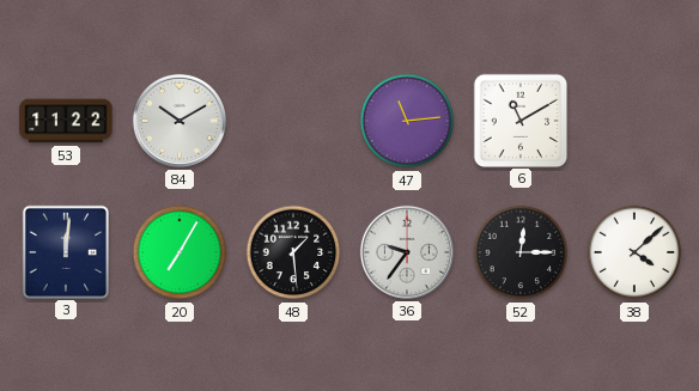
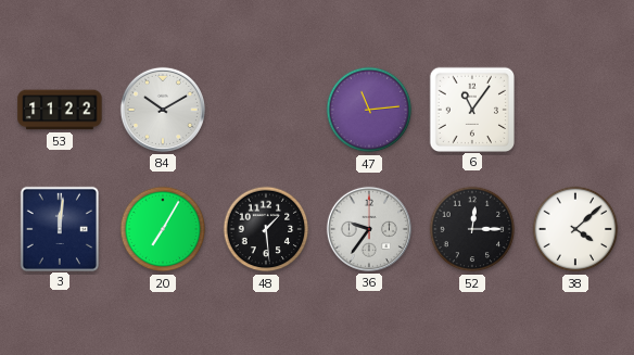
6: 11:10 -> 11:06
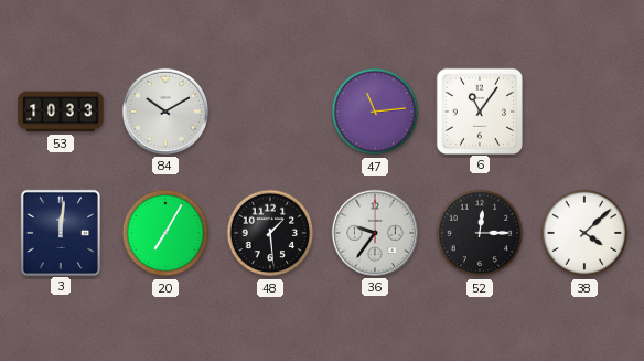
53: 11:22 -> 10:33
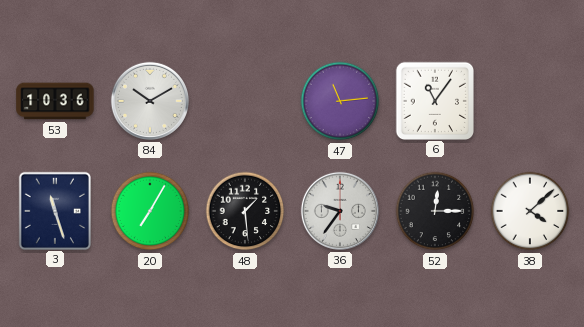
53: 10:33 -> 10:36
3: 12:01 -> 11:27
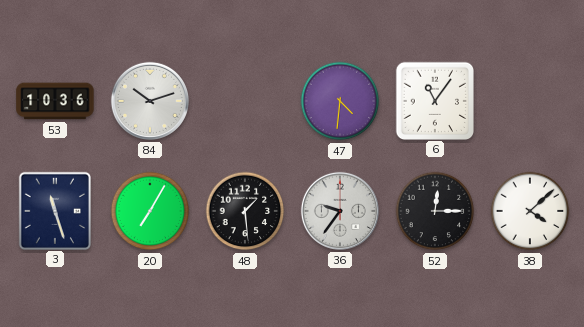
84: 10:10 -> 10:12
47: 11:14 -> 4:31
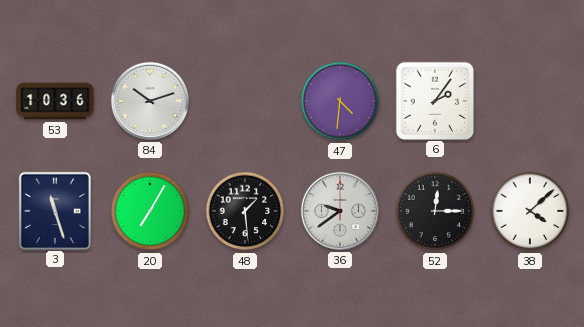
6: 11:06 -> 2:06
36: 9:36 -> 9:39
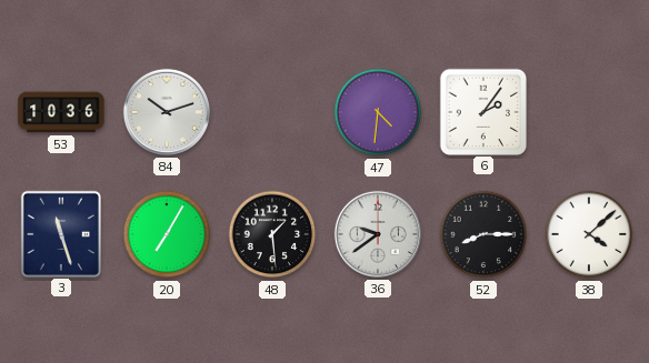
52: 12:15 -> 8:15
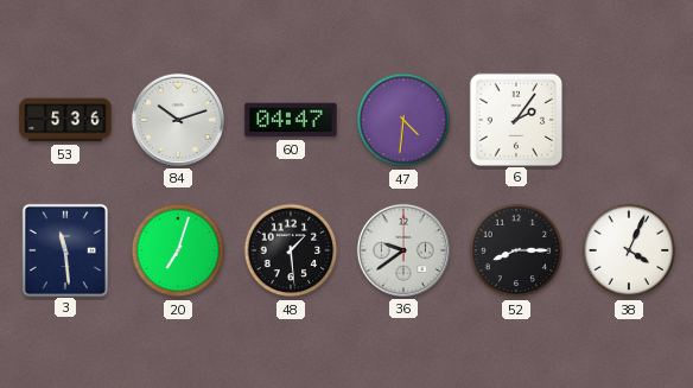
53: 10:36 -> 5:36
60: none -> 04:47
3: 11:27 -> 11:29
20: 7:05 -> 7:03
38: 4:08 -> 4:04
